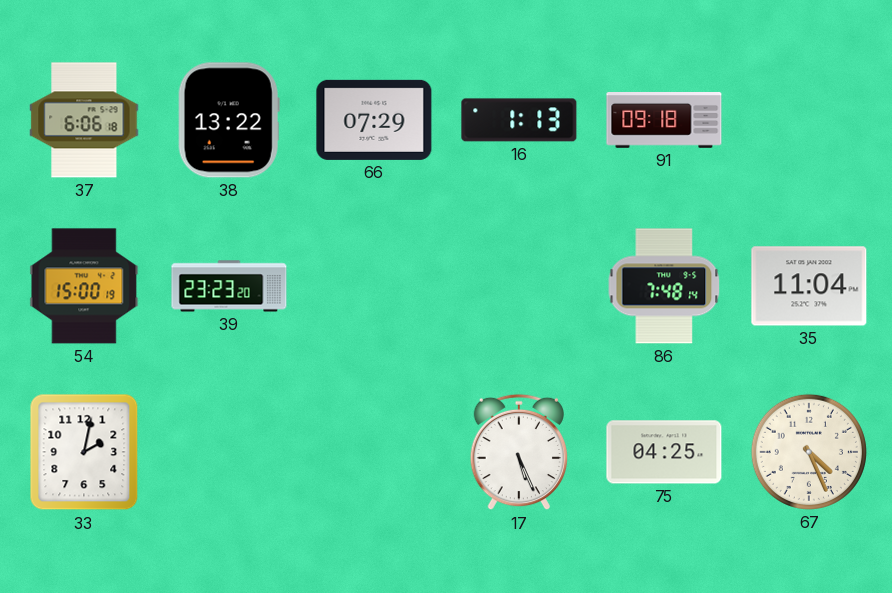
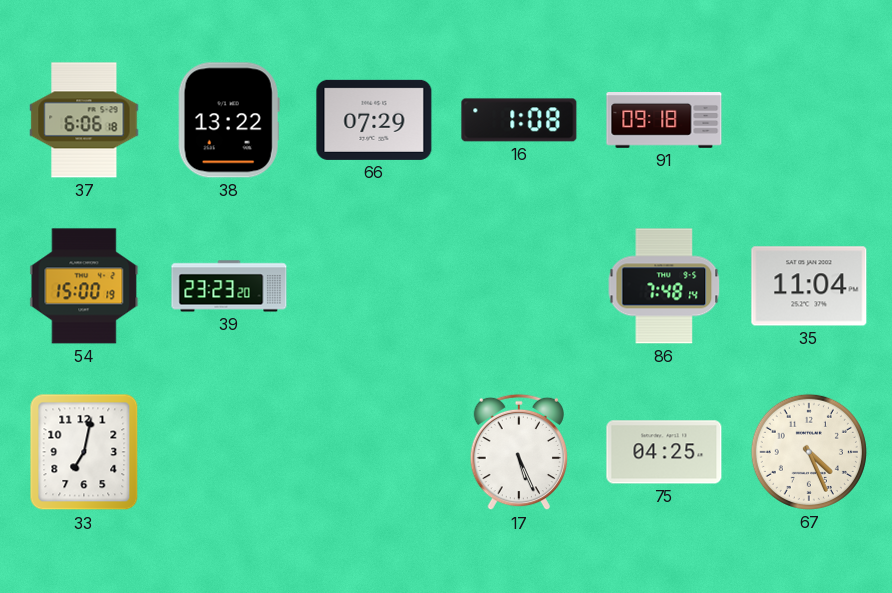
16: 1:13 -> 1:08
33: 2:02 -> 7:02
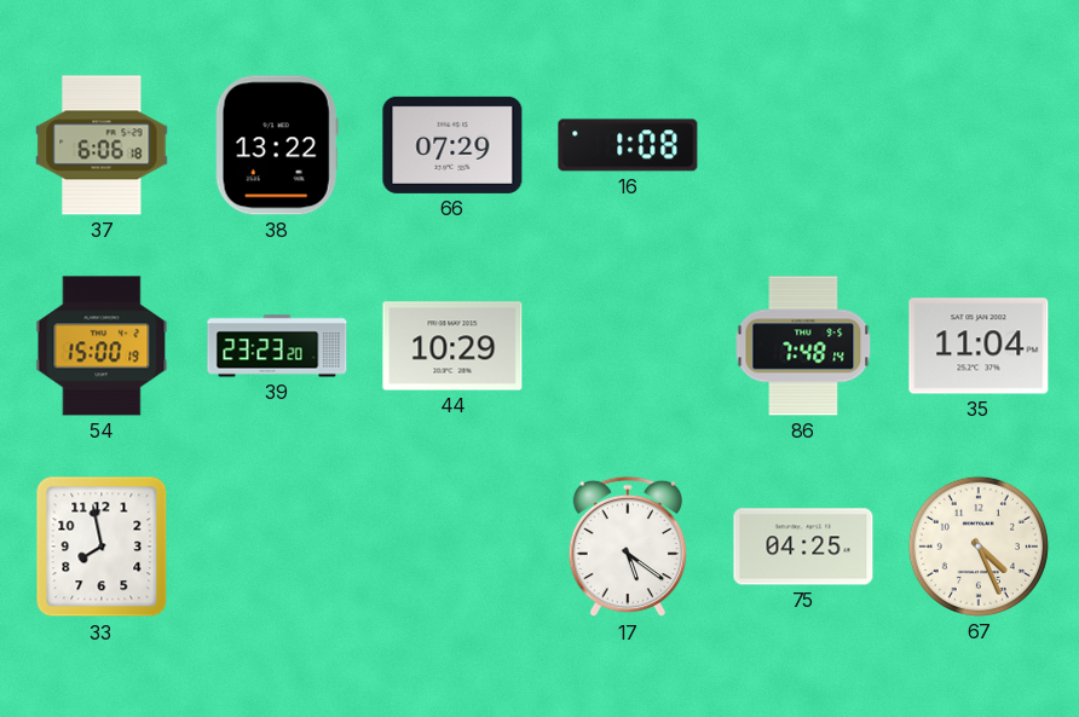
91: 09:18 -> none
44: none -> 10:29
33: 7:02 -> 7:58
17: 5:26 -> 5:21
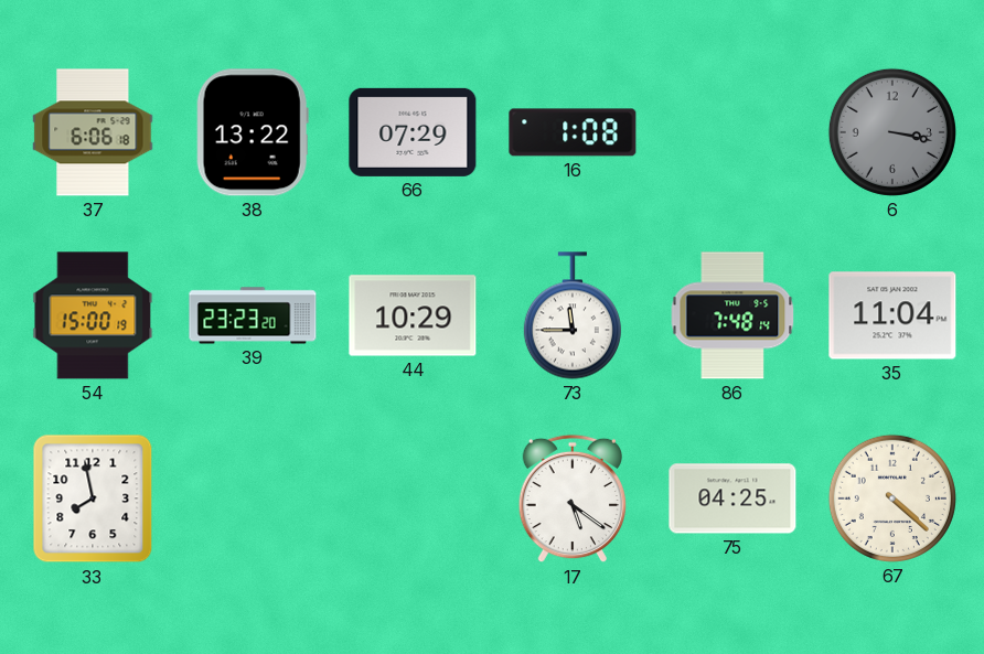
6: none -> 3:17
73: none -> 11:45
67: 4:26 -> 4:22
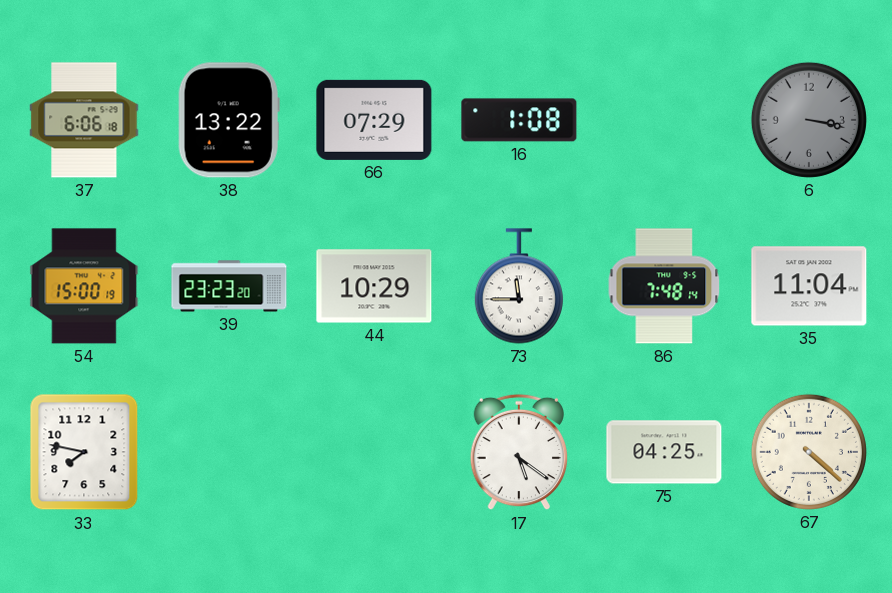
33: 7:58 -> 7:47
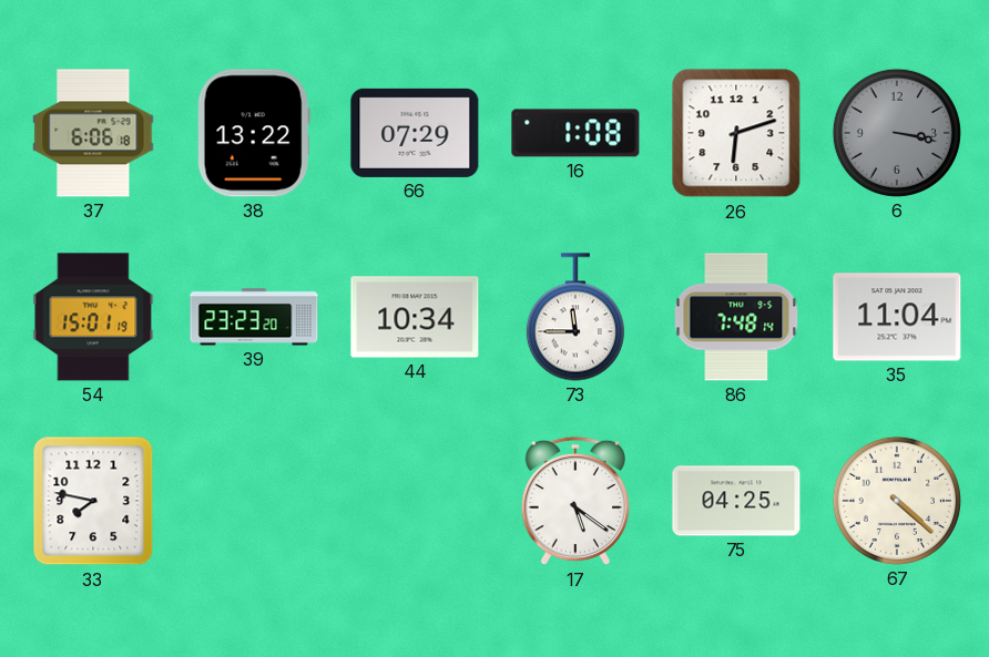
26: none -> 6:12
54: 15:00 -> 15:01
44: 10:29 -> 10:34
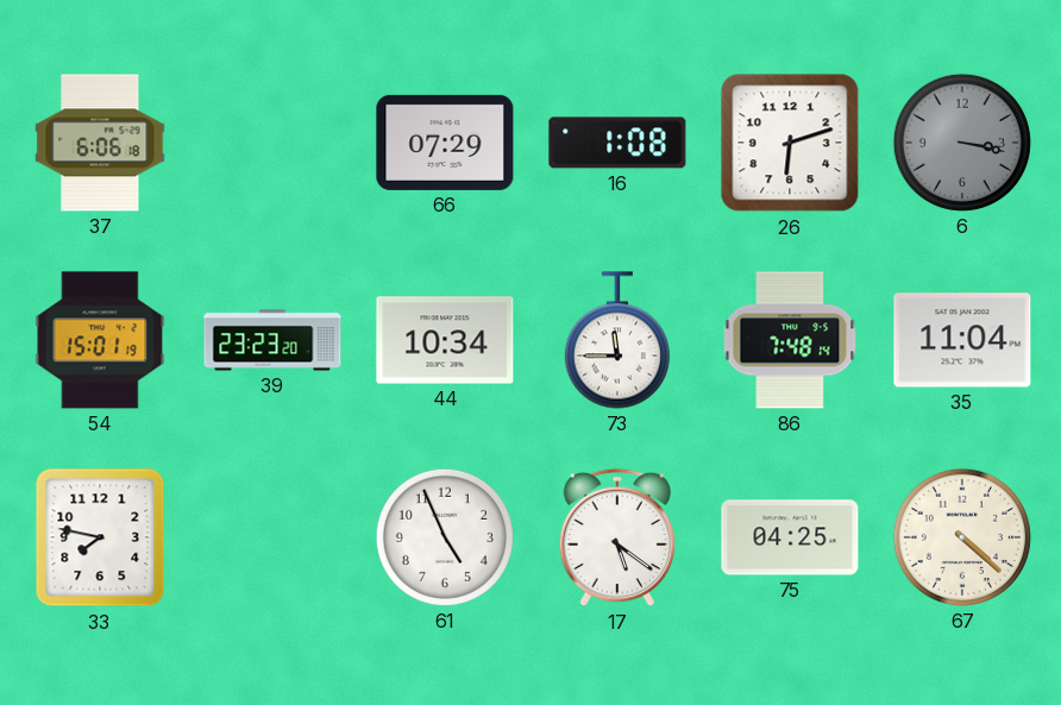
38: 13:22 -> none
61: none -> 4:56
